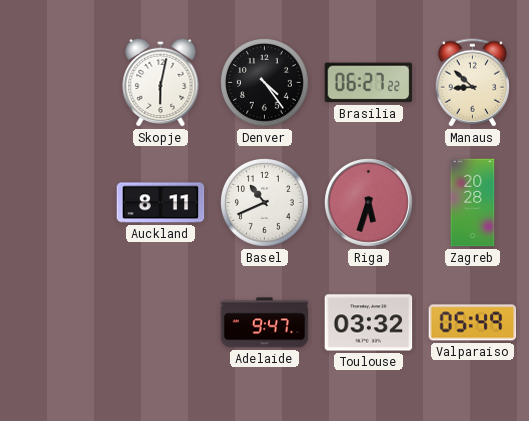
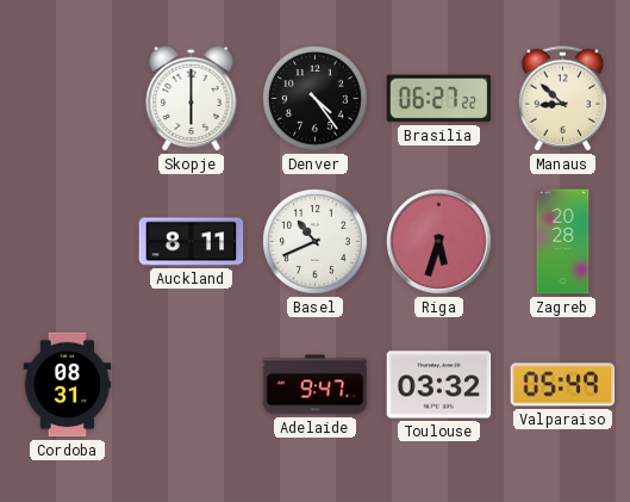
Skopje: 6:02 -> 6:00
Cordoba: none -> 08:31
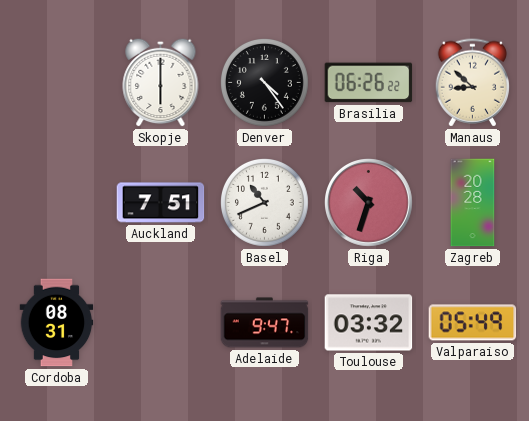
Brasilia: 06:27 -> 06:26
Auckland: 8:11 -> 7:51
Riga: 5:33 -> 10:33
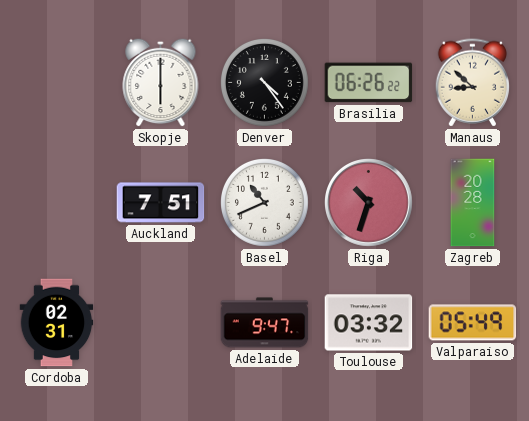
Cordoba: 08:31 -> 02:31
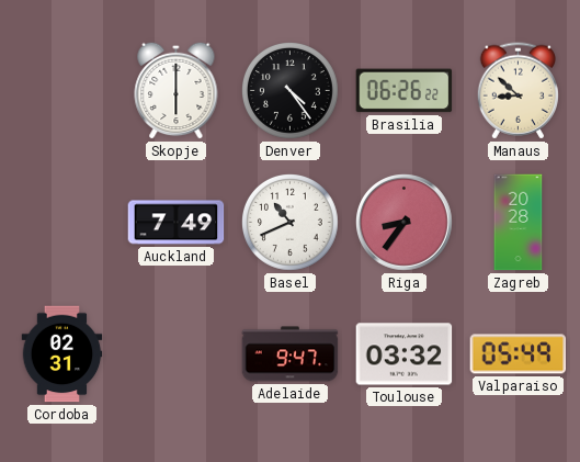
Auckland: 7:51 -> 7:49
Riga: 10:33 -> 8:36
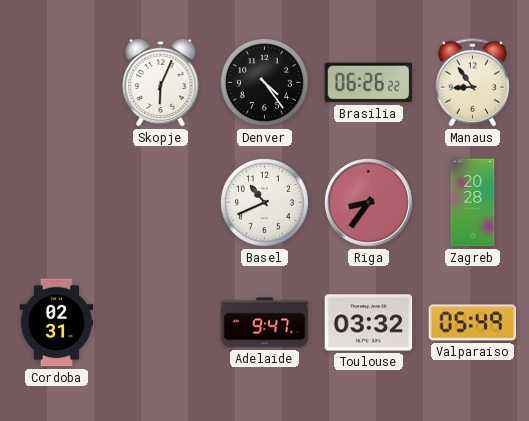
Skopje: 6:00 -> 6:04
Manaus: 8:52 -> 8:54
Auckland: 7:49 -> none
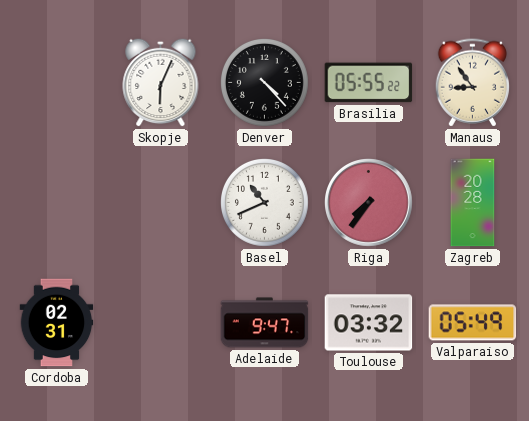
Denver: 4:24 -> 4:23
Brasilia: 06:26 -> 05:55
Riga: 8:36 -> 7:36
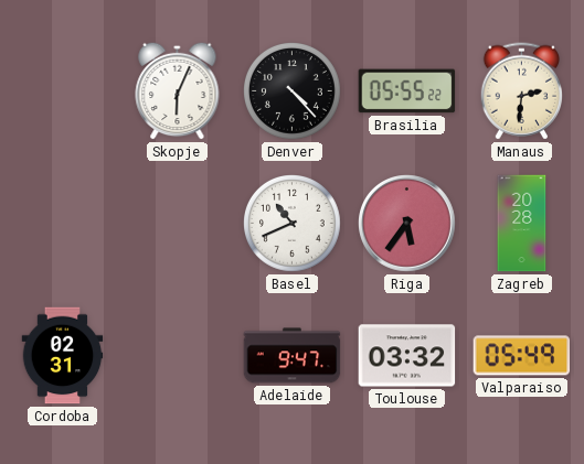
Manaus: 8:54 -> 2:31
Riga: 7:36 -> 5:36
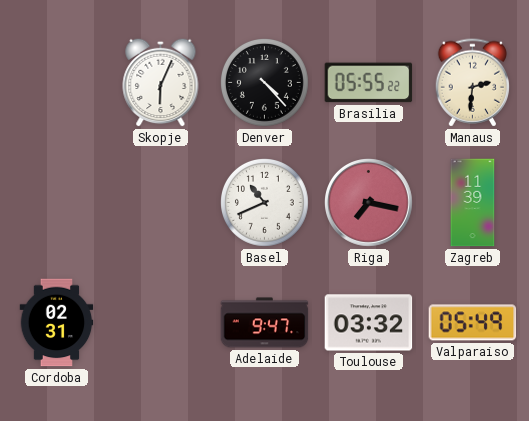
Riga: 5:36 -> 7:17
Zagreb: 20:28 -> 11:39
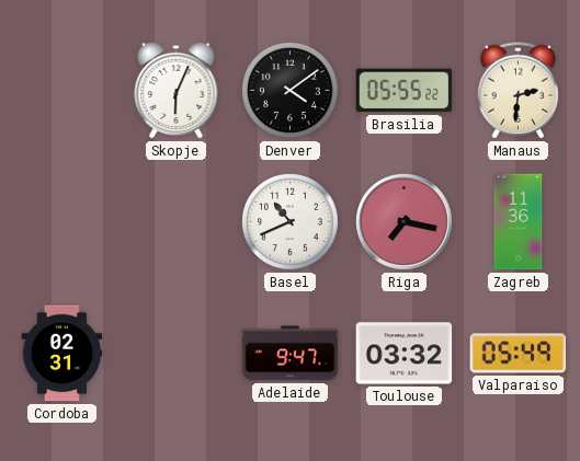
Denver: 4:23 -> 4:09
Zagreb: 11:39 -> 11:36
